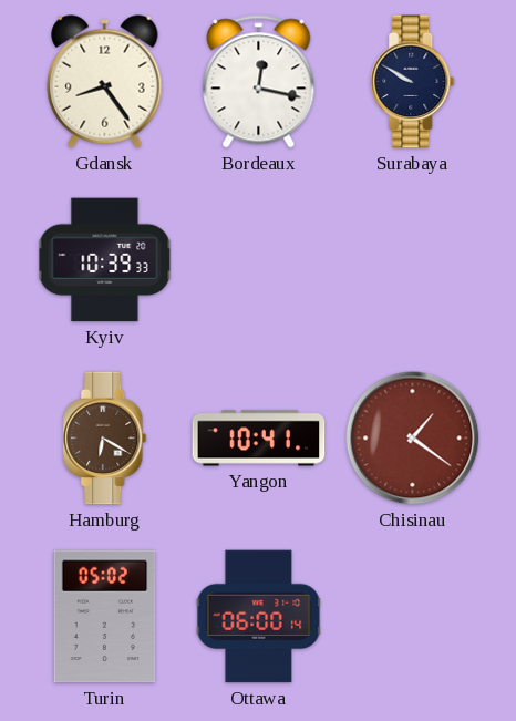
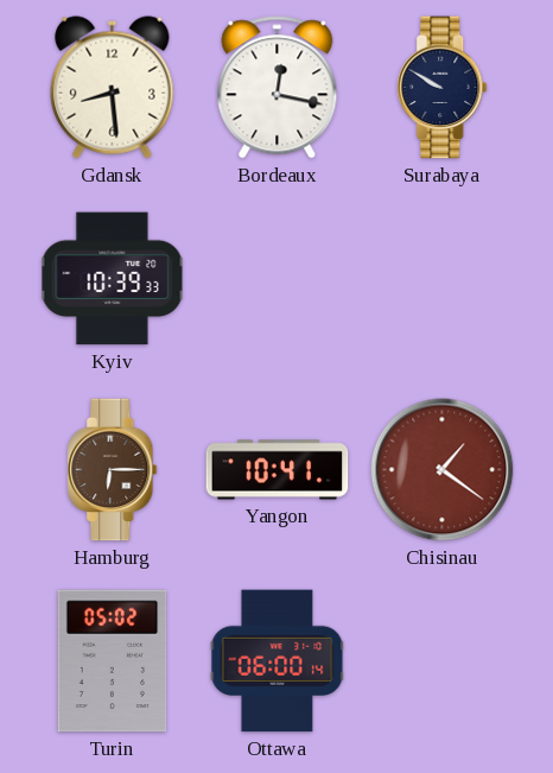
Gdansk: 8:24 -> 8:29
Hamburg: 6:20 -> 6:15
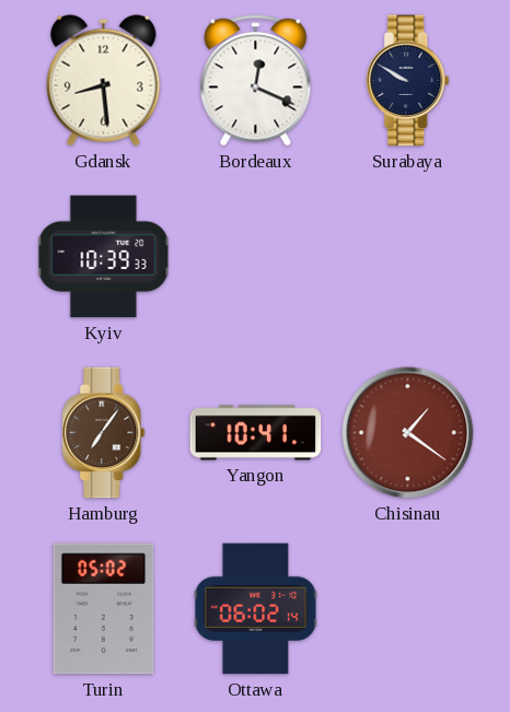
Bordeaux: 12:17 -> 12:19
Hamburg: 6:15 -> 7:06
Ottawa: 06:00 -> 06:02
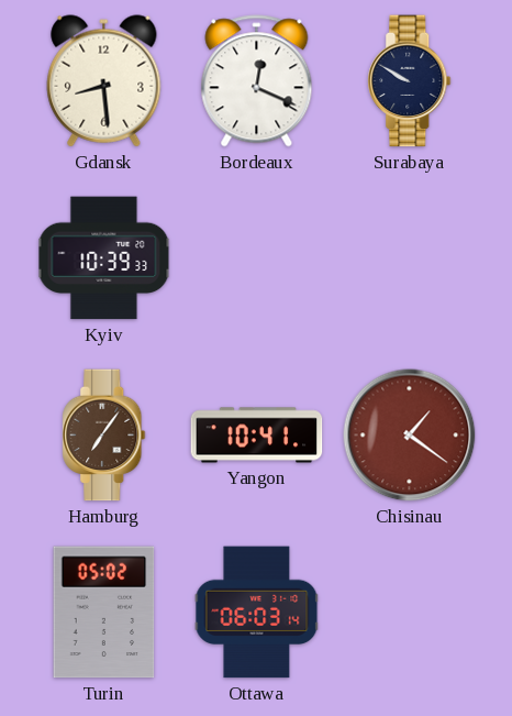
Ottawa: 06:02 -> 06:03
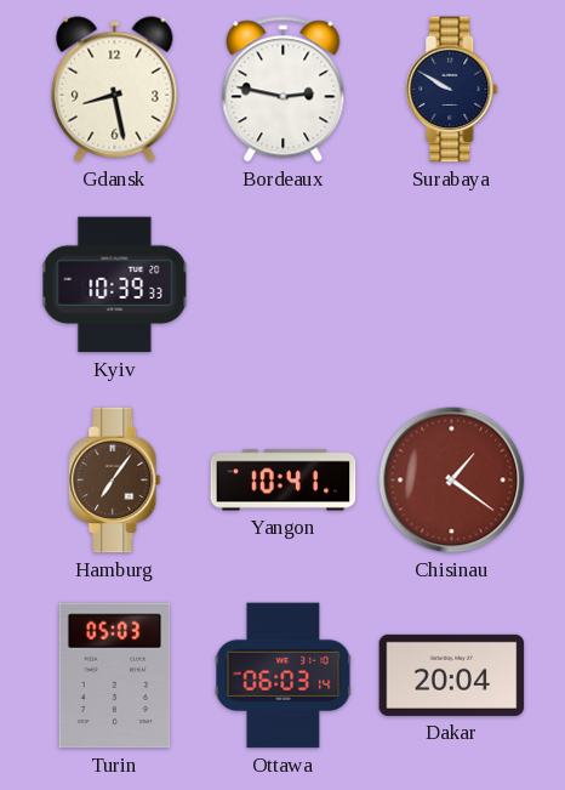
Gdansk: 8:29 -> 8:28
Bordeaux: 12:19 -> 2:47
Turin: 05:02 -> 05:03
Dakar: none -> 20:04
